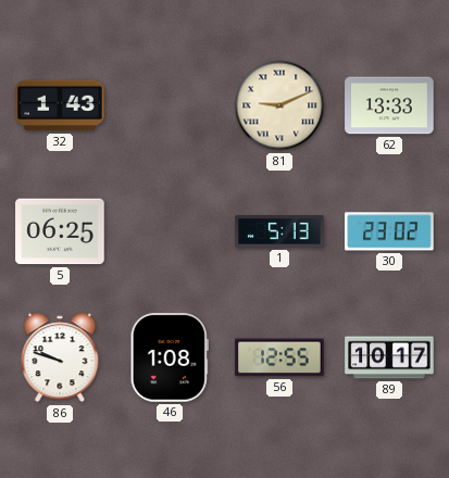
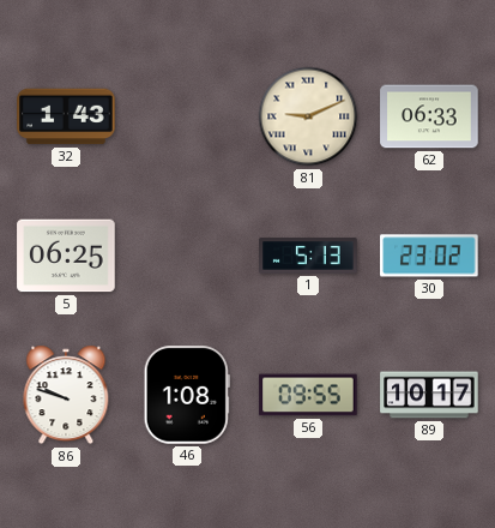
62: 13:33 -> 06:33
56: 12:55 -> 09:55
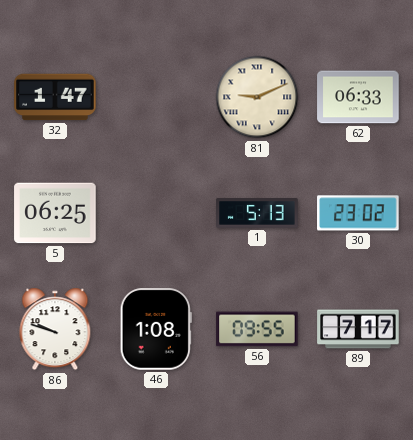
32: 1:43 -> 1:47
89: 10:17 -> 7:17
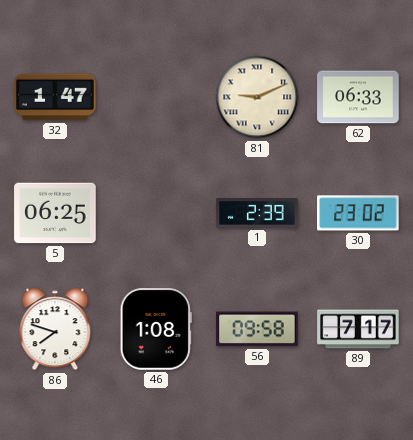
1: 5:13 -> 2:39
86: 9:48 -> 7:48
56: 09:55 -> 09:58
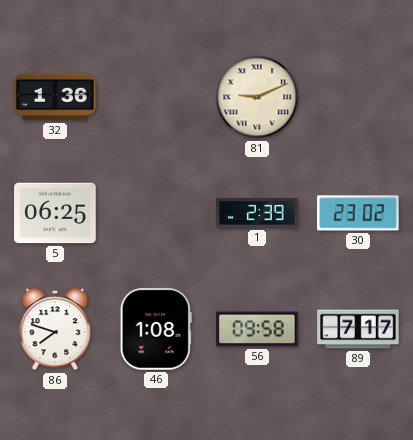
32: 1:47 -> 1:36
62: 06:33 -> none
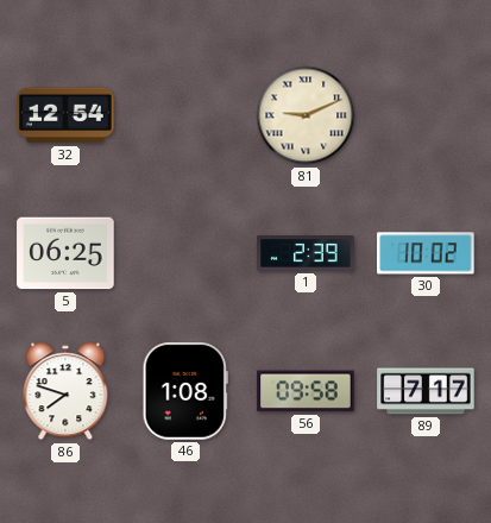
32: 1:36 -> 12:54
30: 23:02 -> 10:02
